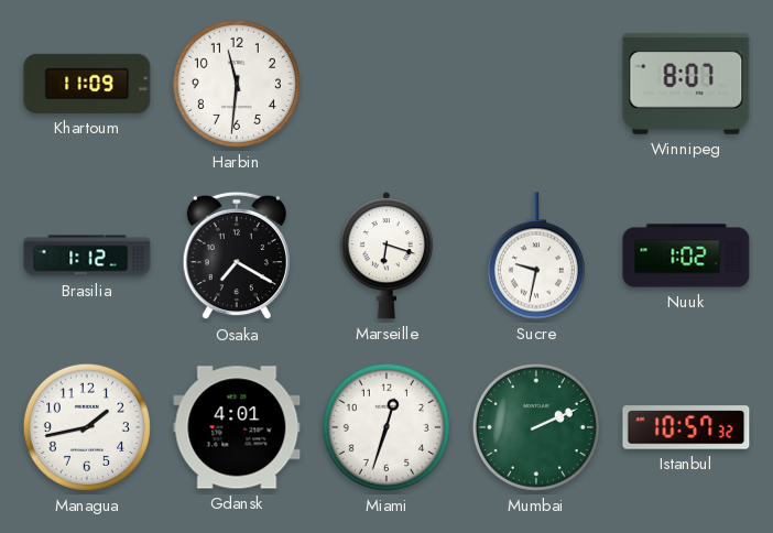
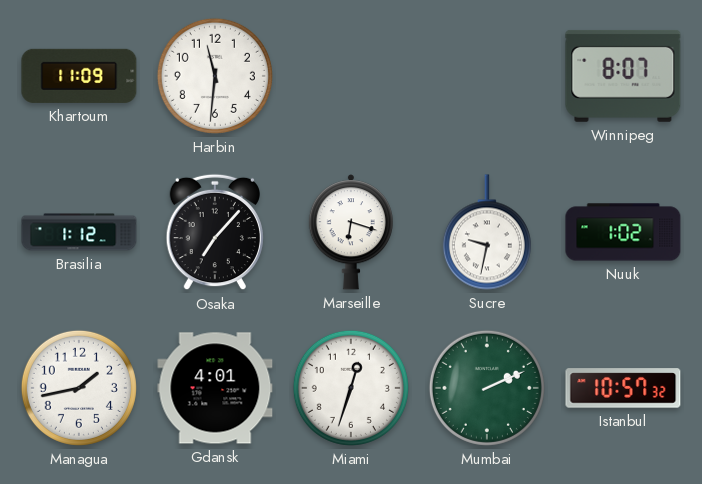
Osaka: 7:20 -> 7:07
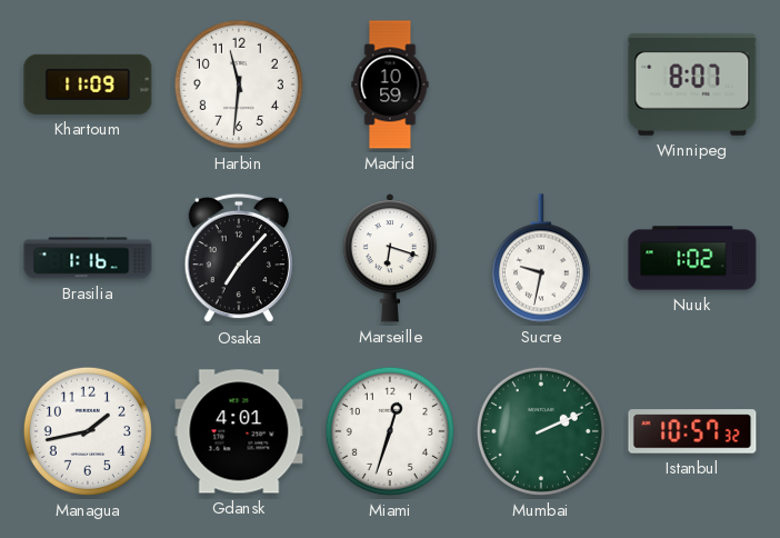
Madrid: none -> 10:59
Brasilia: 1:12 -> 1:16
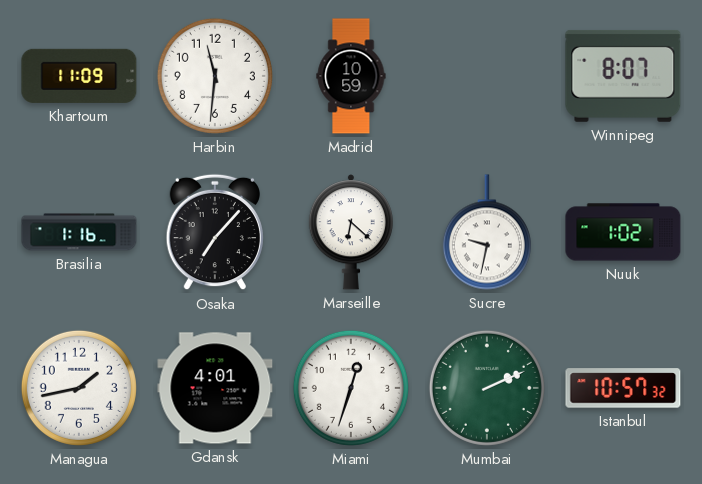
Marseille: 6:18 -> 6:22
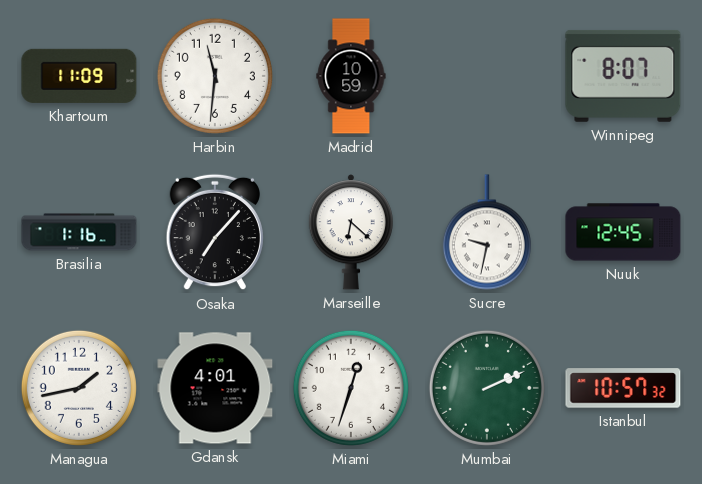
Nuuk: 1:02 -> 12:45
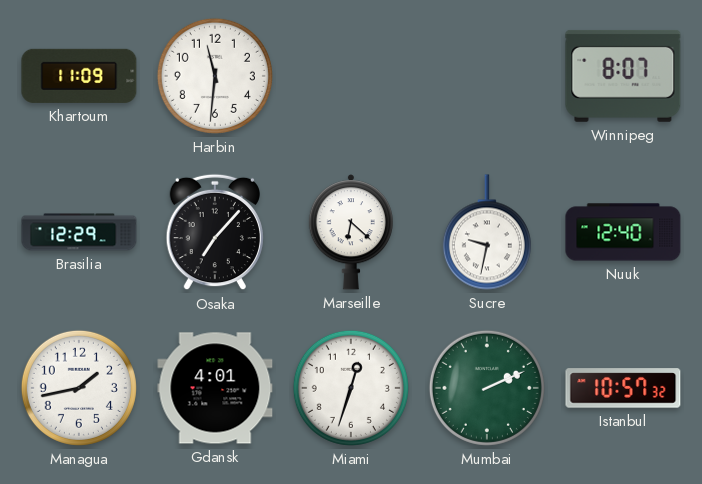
Madrid: 10:59 -> none
Brasilia: 1:16 -> 12:29
Nuuk: 12:45 -> 12:40
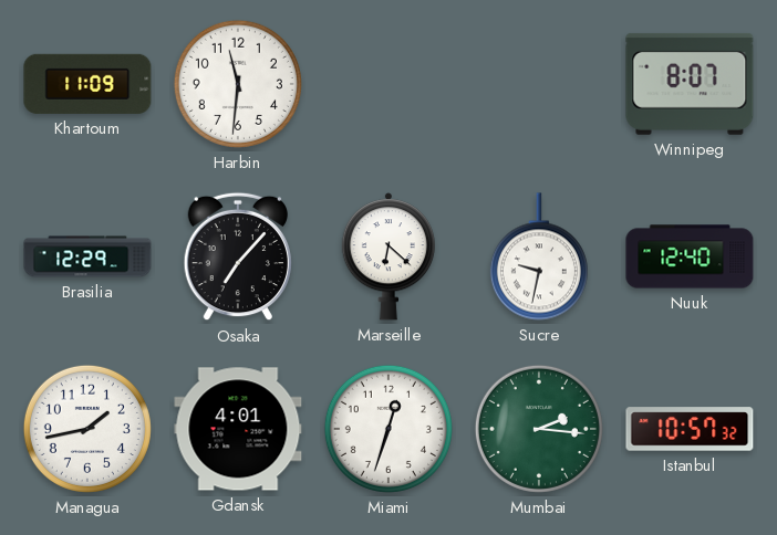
Mumbai: 2:11 -> 2:16
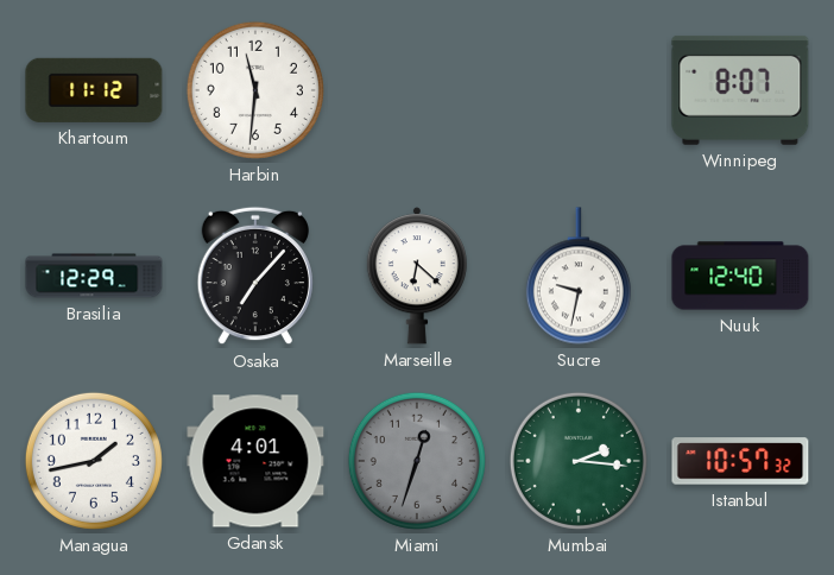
Khartoum: 11:09 -> 11:12
Miami dial: white -> grey
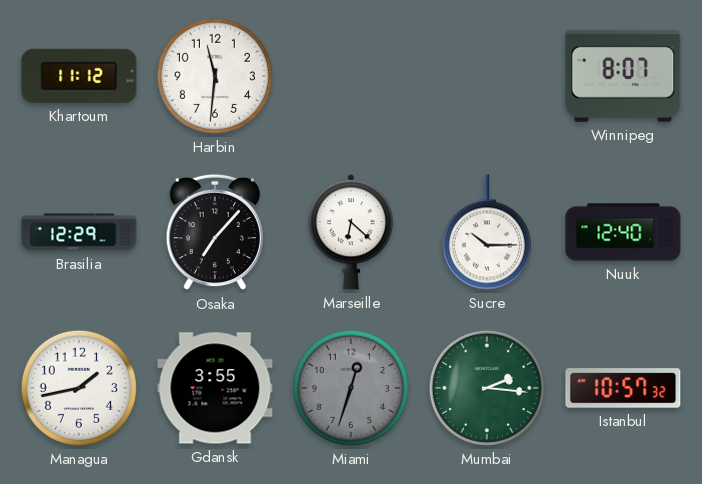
Sucre: 9:32 -> 10:15
Gdansk: 4:01 -> 3:55
